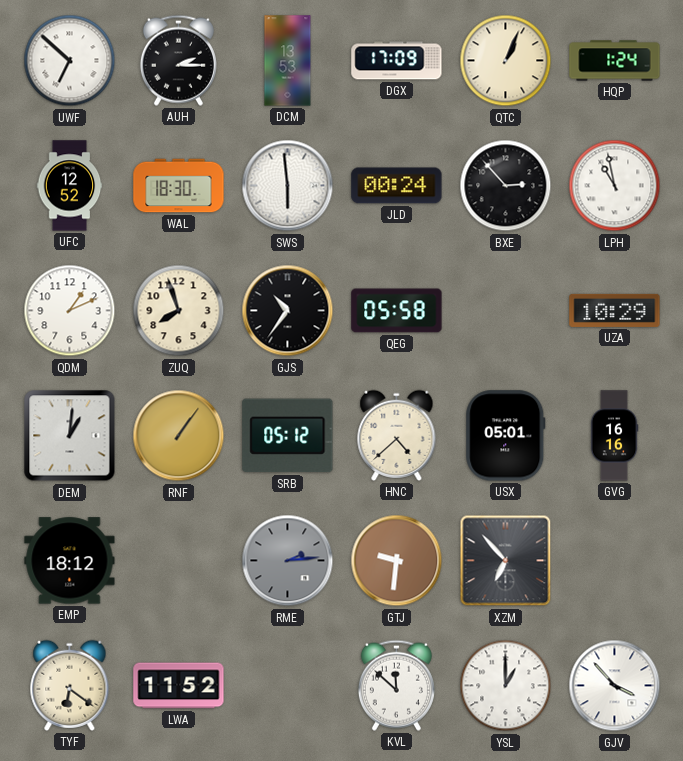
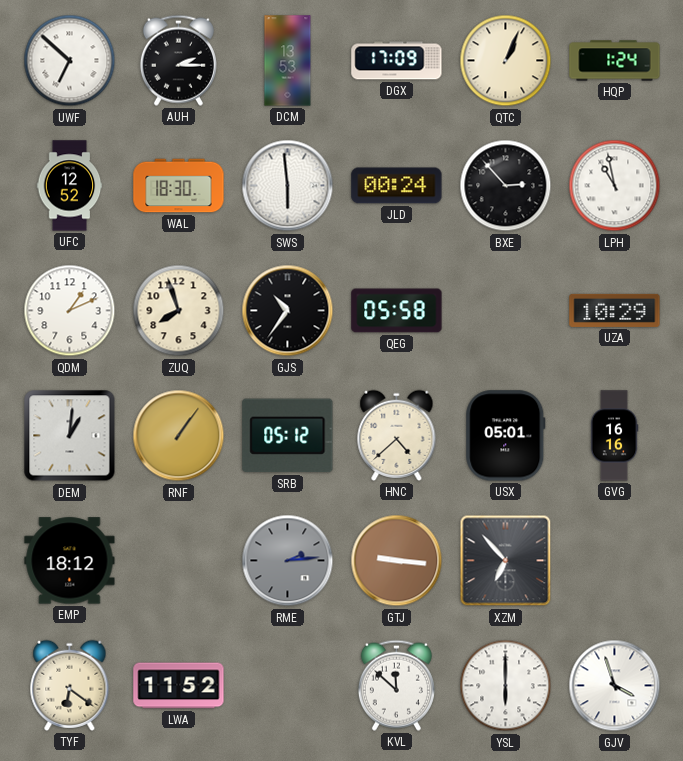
GTJ: 9:31 -> 9:16
YSL: 1:00 -> 6:00
GJV: 3:53 -> 3:57
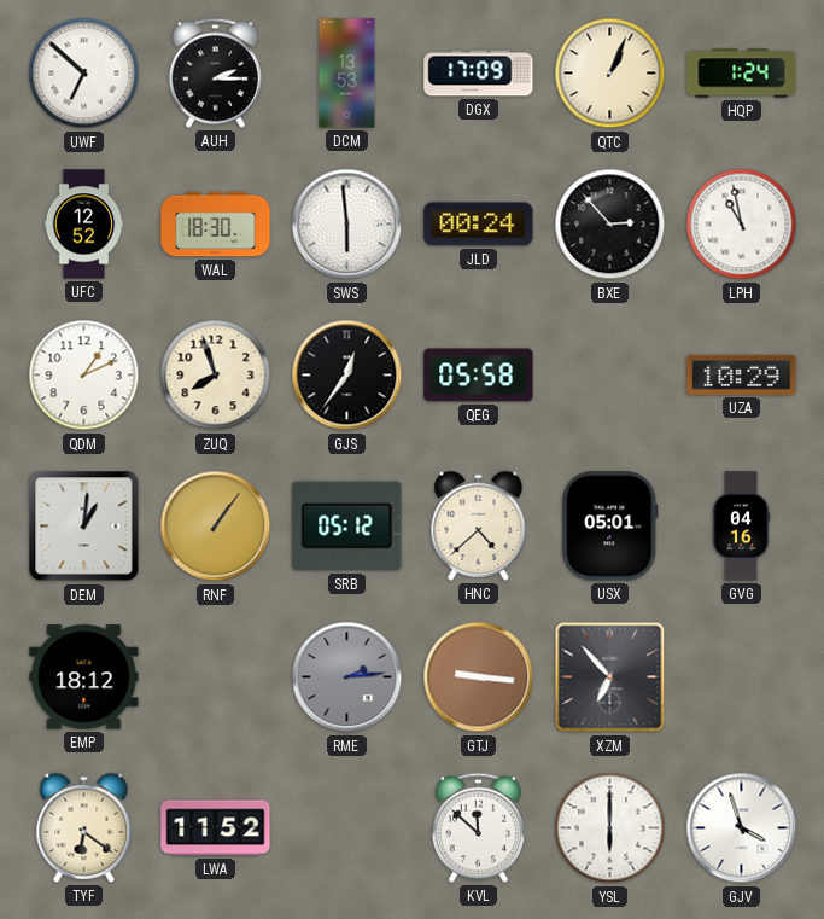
GJS: 10:36 -> 12:36
GVG: 16:16 -> 04:16
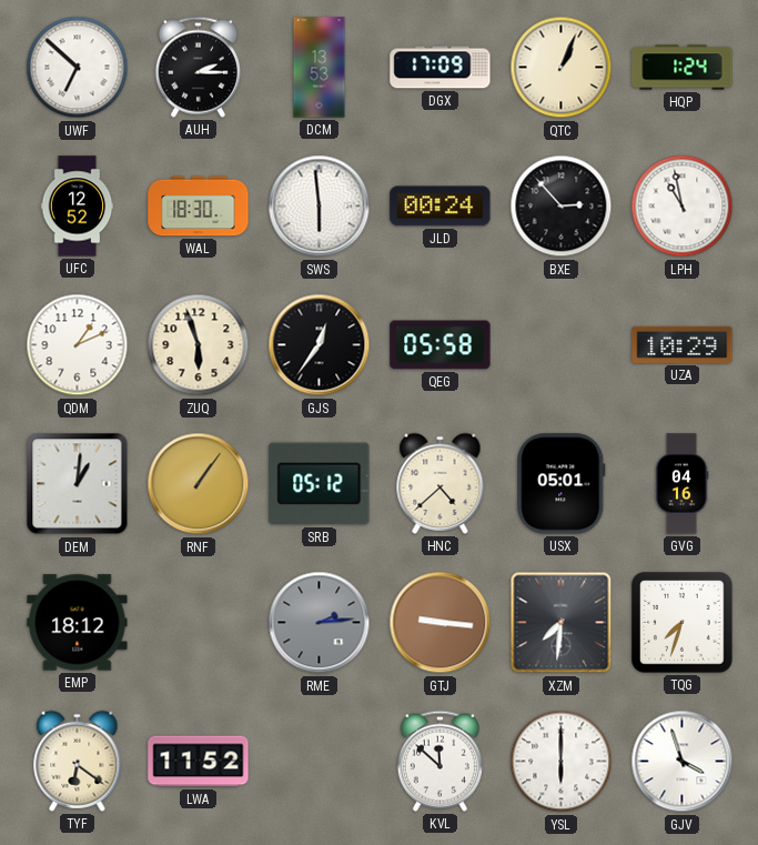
ZUQ: 7:57 -> 5:57
XZM: 6:53 -> 7:31
TQG: none -> 7:33
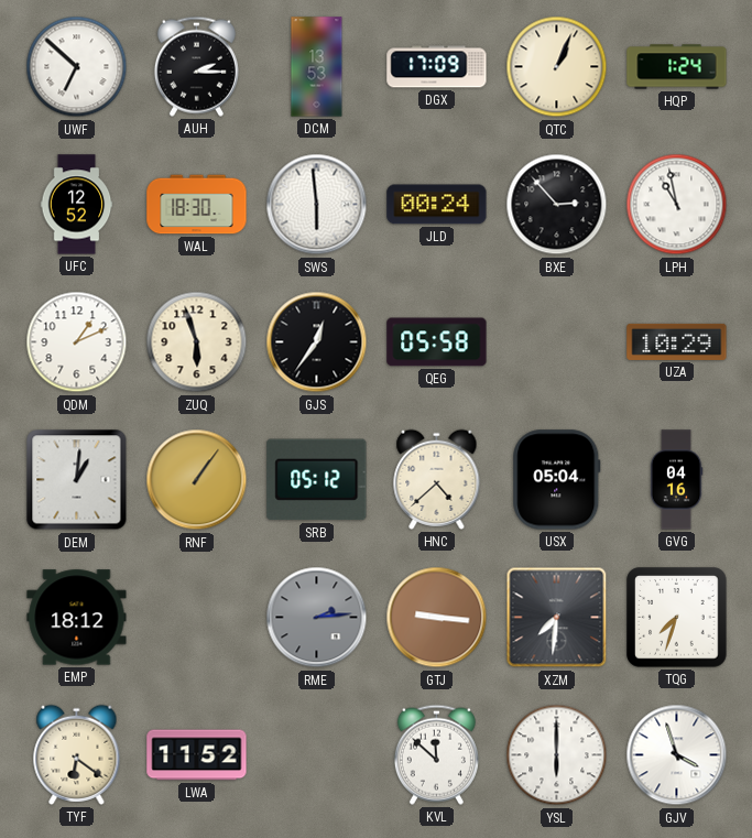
USX: 05:01 -> 05:04
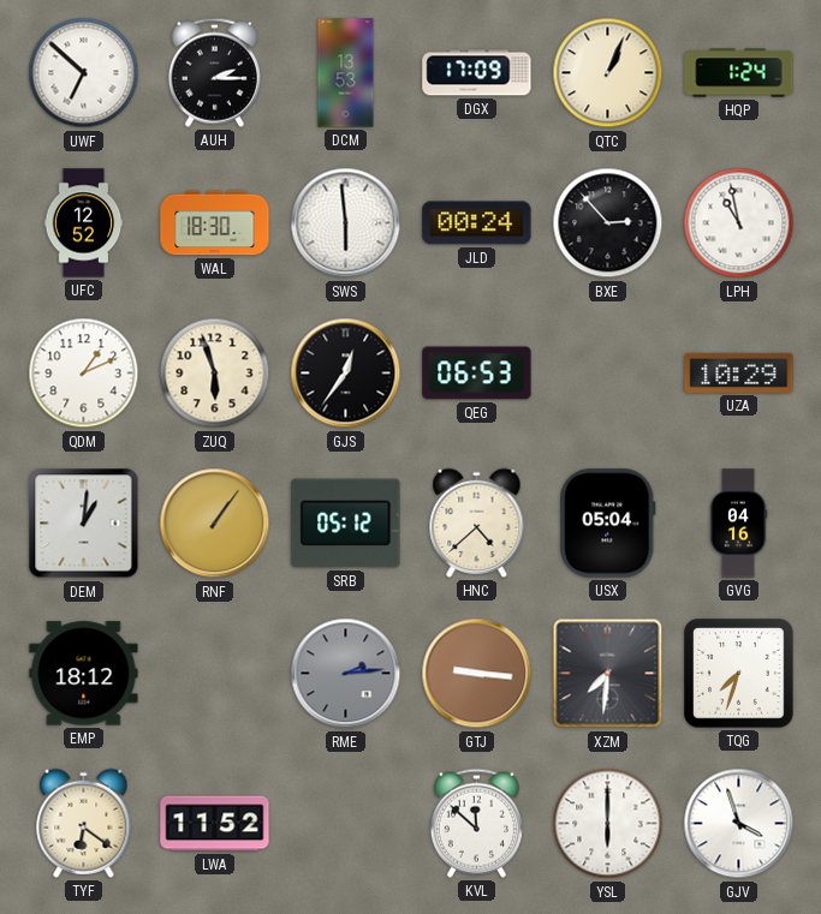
QEG: 05:58 -> 06:53
